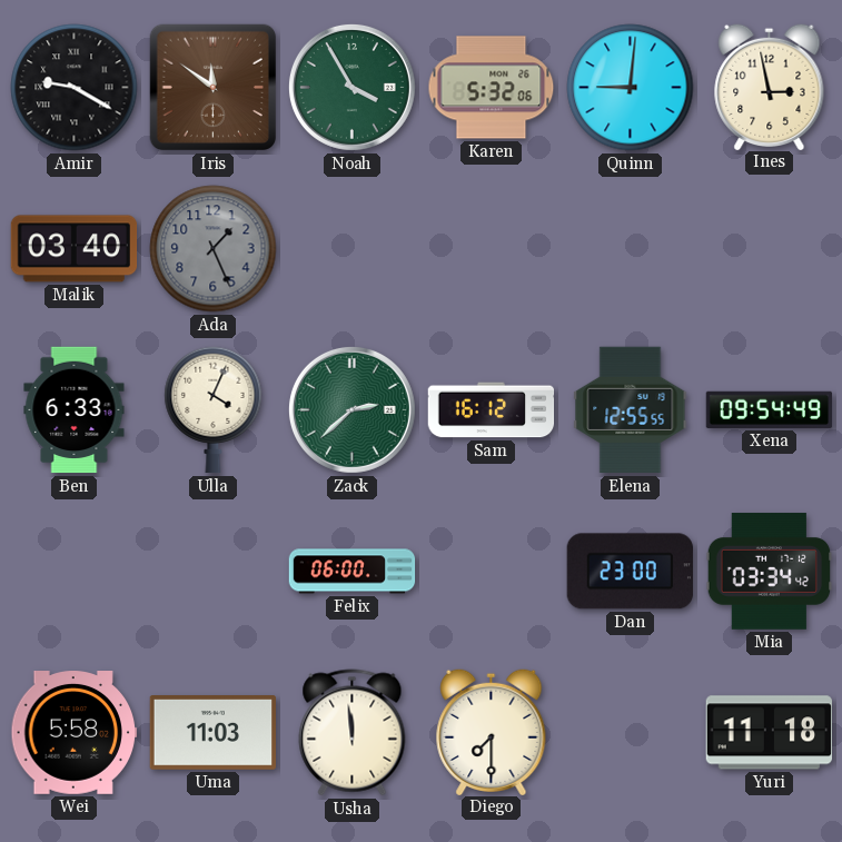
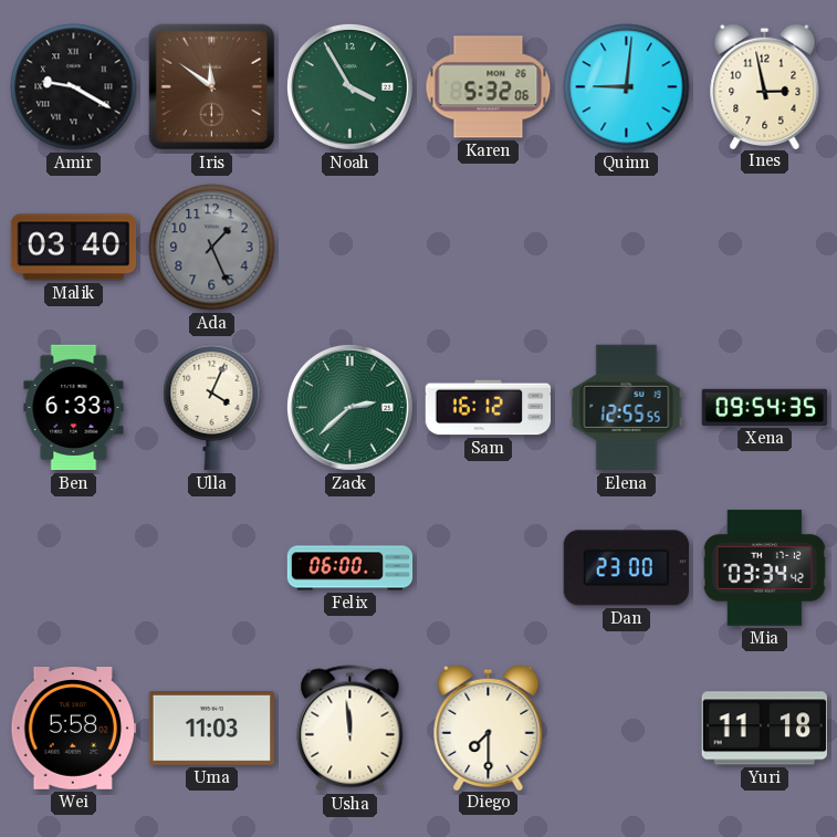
Xena: 09:54:49 -> 09:54:35
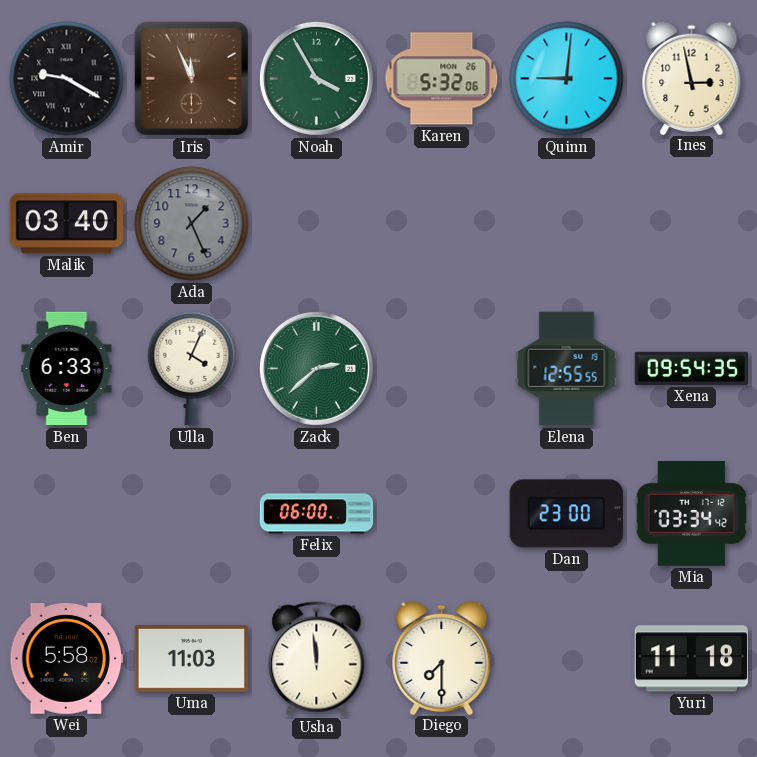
Iris: 11:51 -> 11:56
Sam: 16:12 -> none
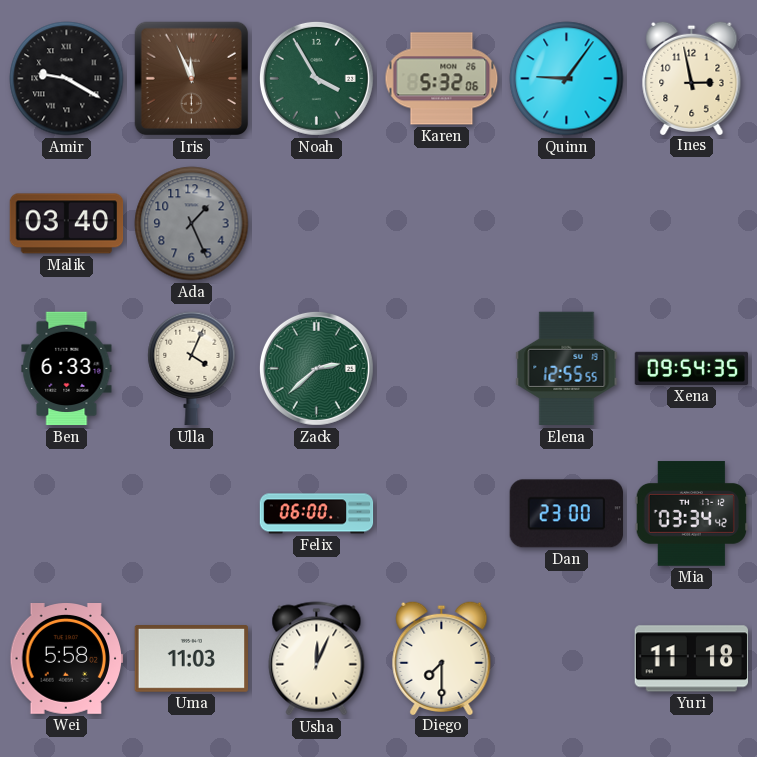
Quinn: 9:01 -> 9:06
Usha: 11:59 -> 12:04
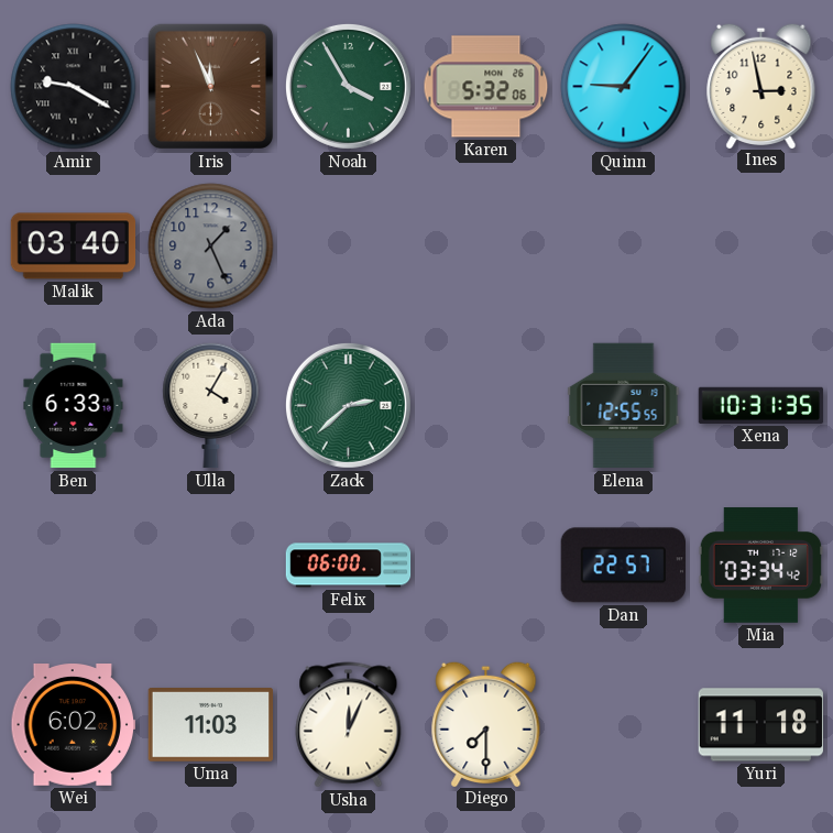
Ulla: 4:04 -> 4:05
Xena: 09:54 -> 10:31
Dan: 23:00 -> 22:57
Wei: 5:58 -> 6:02
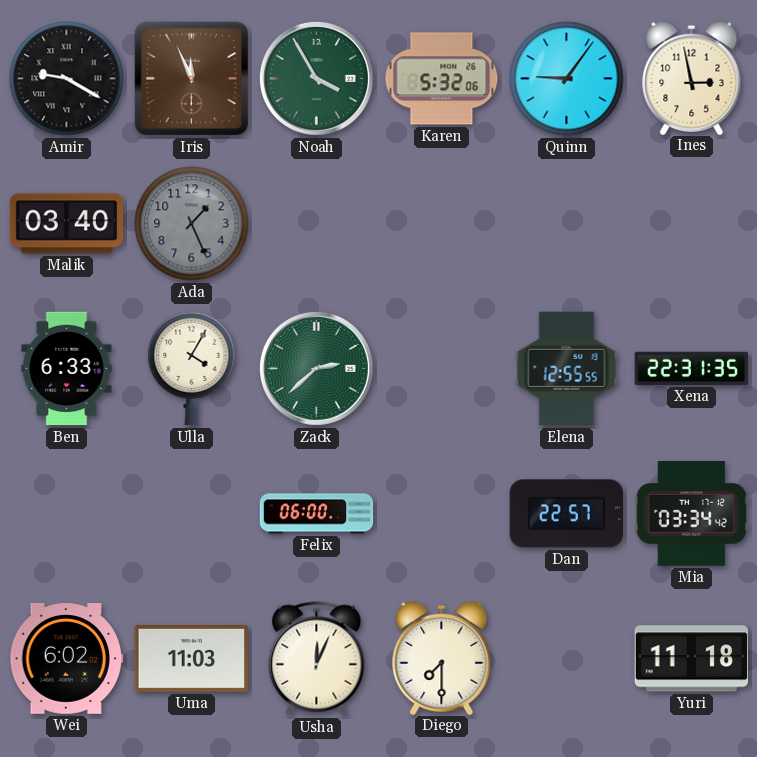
Xena: 10:31 -> 22:31
